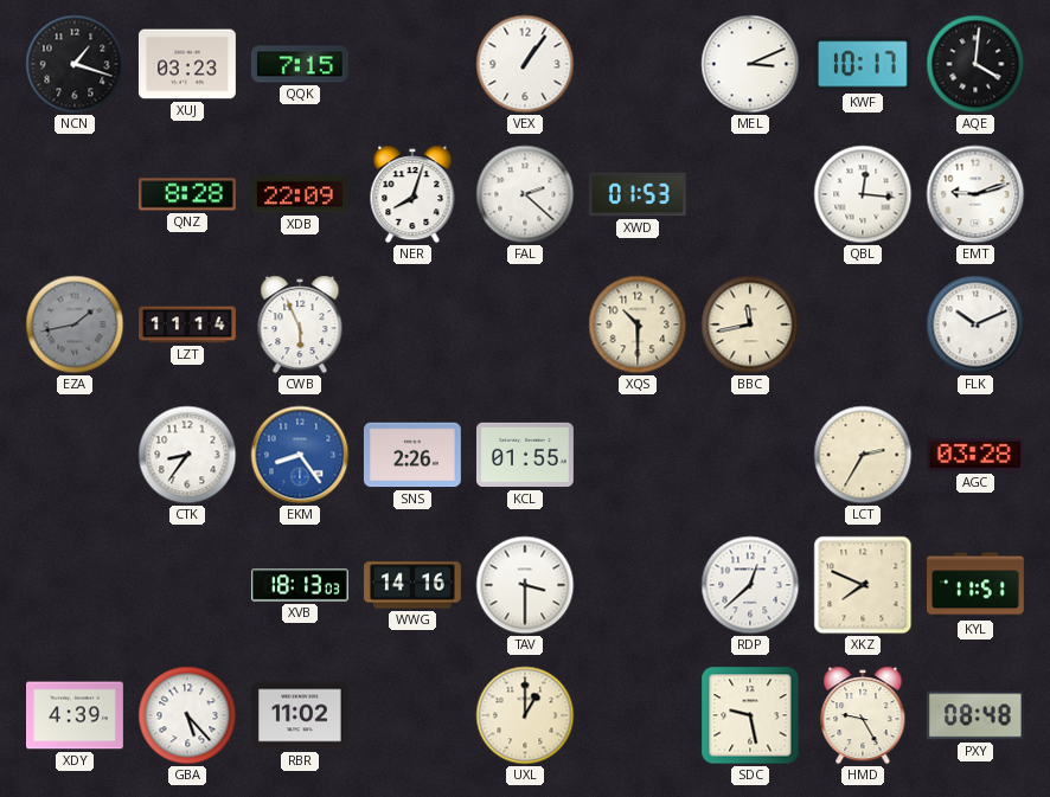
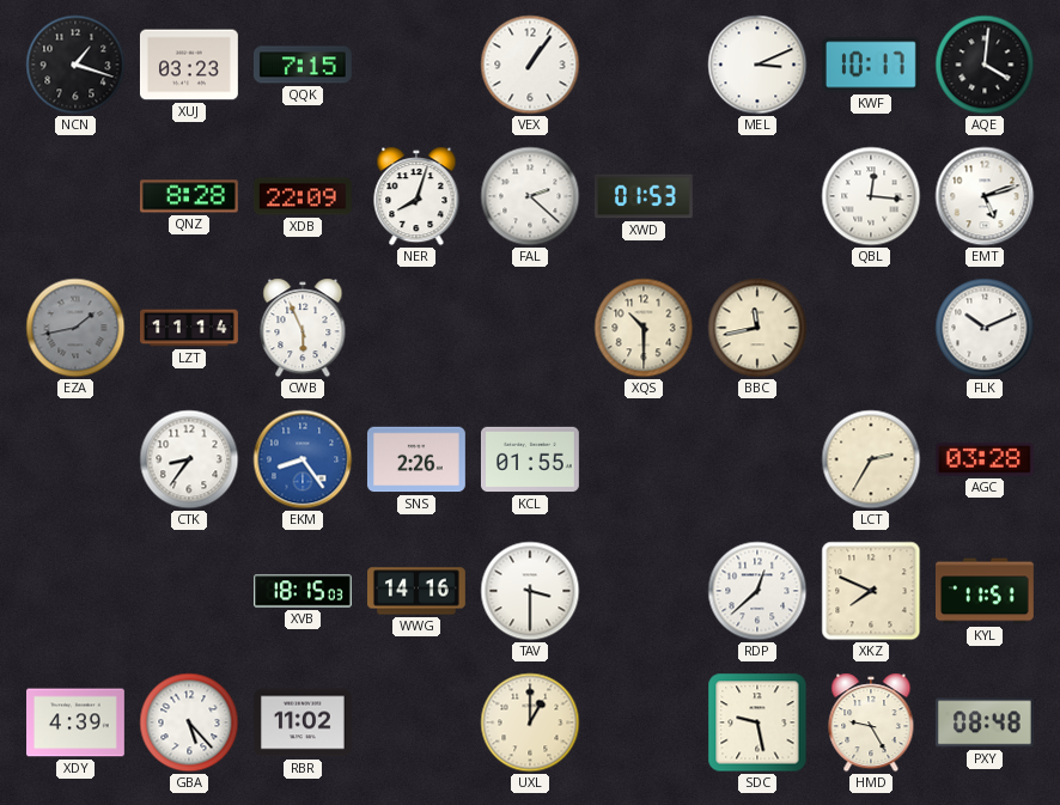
EMT: 9:12 -> 5:12
XVB: 18:13 -> 18:15
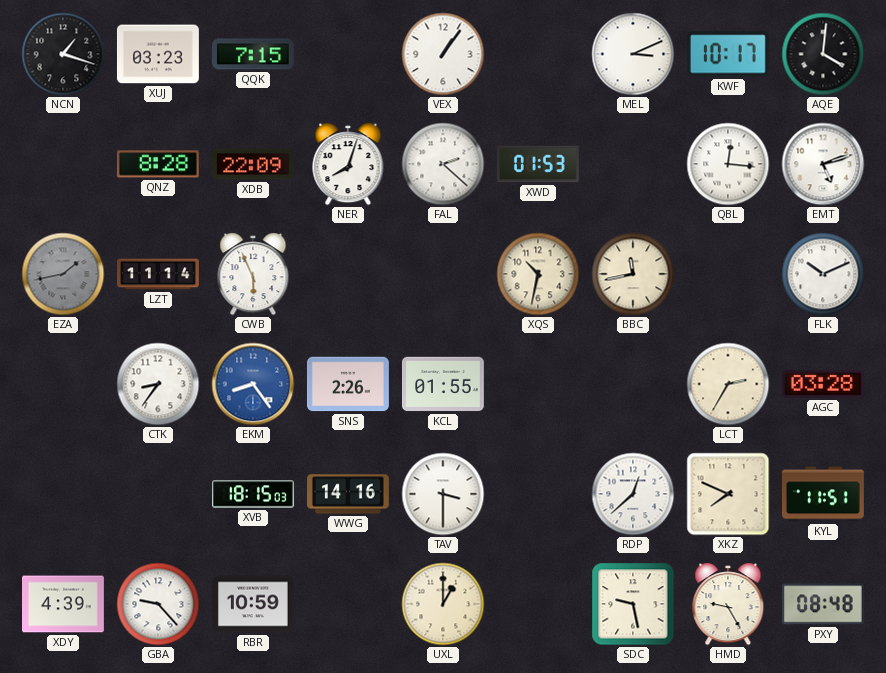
XQS: 10:30 -> 10:32
GBA: 5:23 -> 9:23
RBR: 11:02 -> 10:59
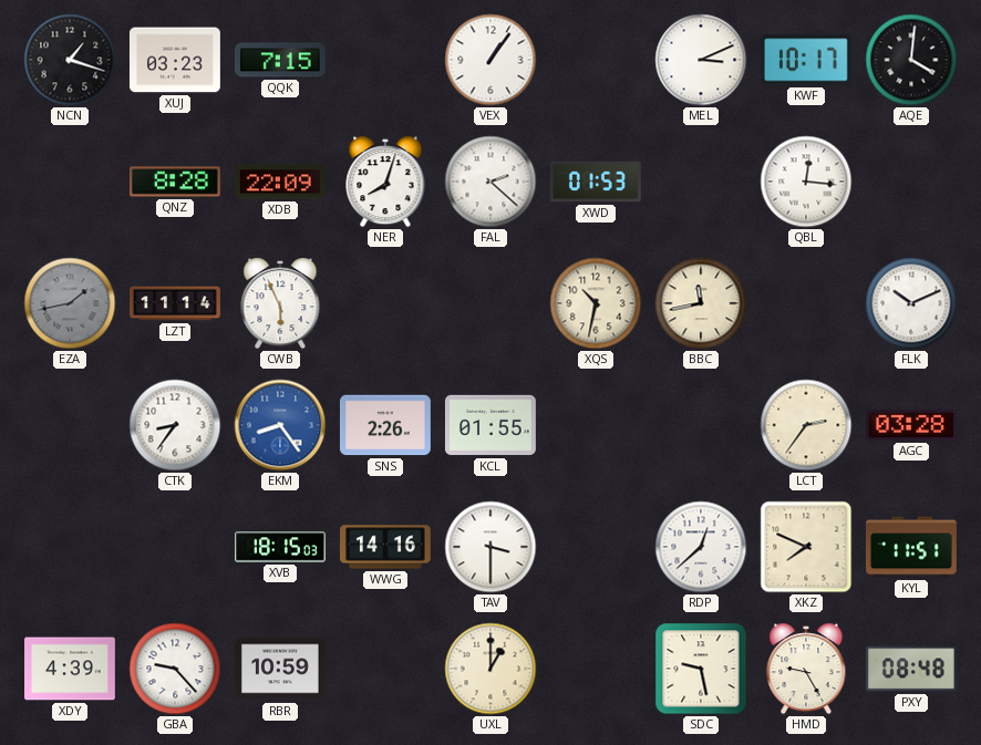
EMT: 5:12 -> none
LCT: 2:35 -> 2:36
